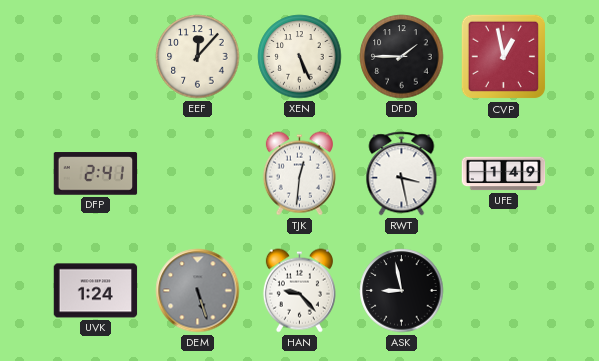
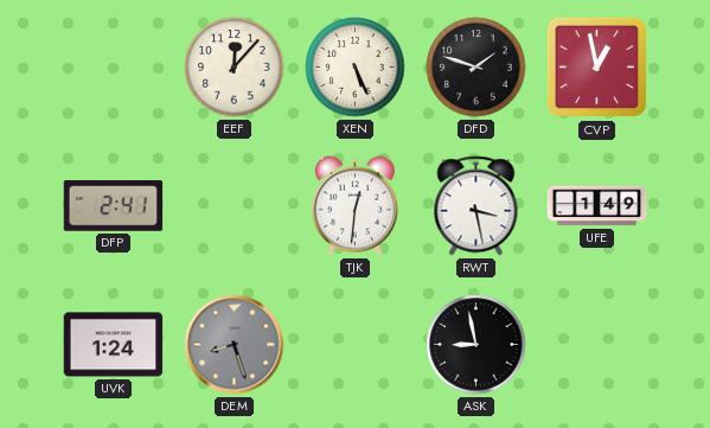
DFD: 1:45 -> 1:48
DEM: 5:27 -> 8:27
HAN: 9:23 -> none
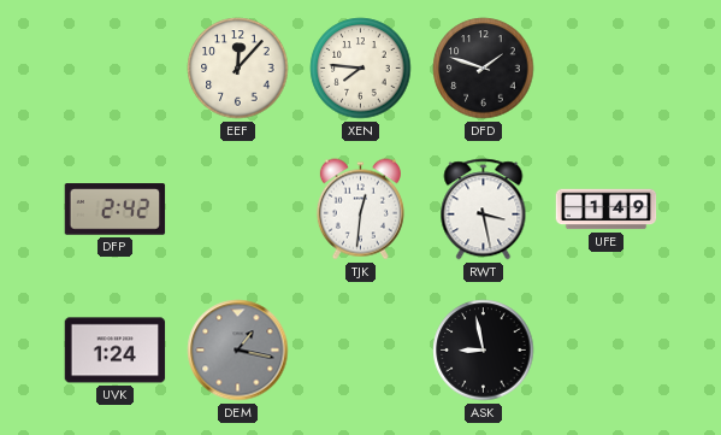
XEN: 5:26 -> 7:46
CVP: 12:58 -> none
DFP: 2:41 -> 2:42
DEM: 8:27 -> 1:17
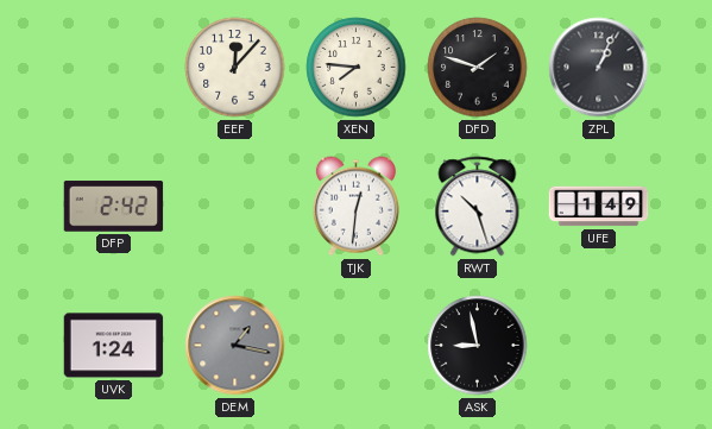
ZPL: none -> 1:04
RWT: 3:28 -> 10:27
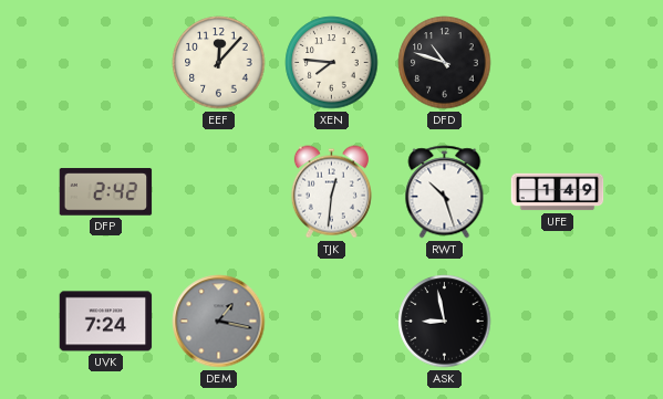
DFD: 1:48 -> 10:48
ZPL: 1:04 -> none
UVK: 1:24 -> 7:24
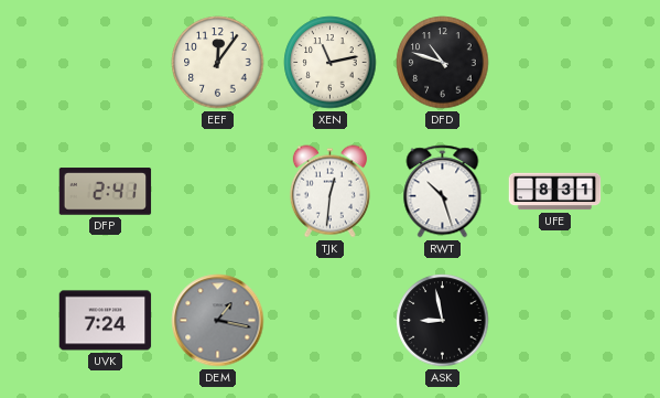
EEF: 12:07 -> 12:06
XEN: 7:46 -> 11:13
DFP: 2:42 -> 2:41
UFE: 1:49 -> 8:31
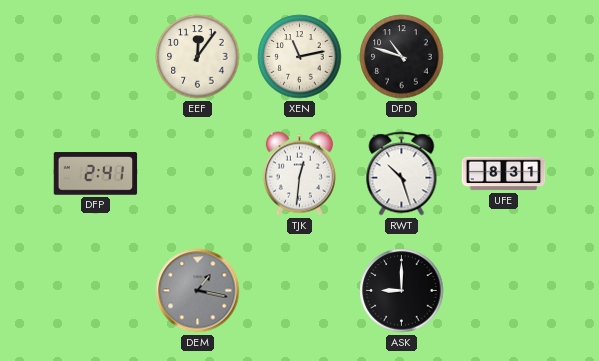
UVK: 7:24 -> none
ASK: 8:58 -> 9:00
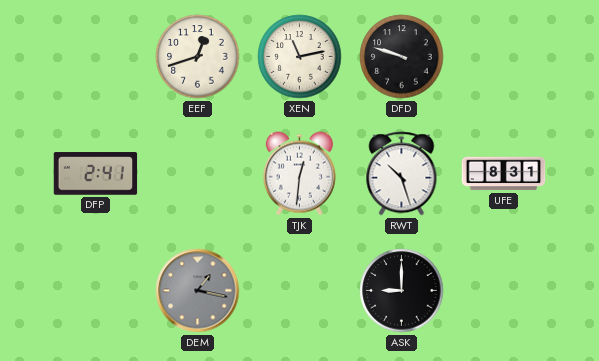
EEF: 12:06 -> 12:42
DFD: 10:48 -> 9:48
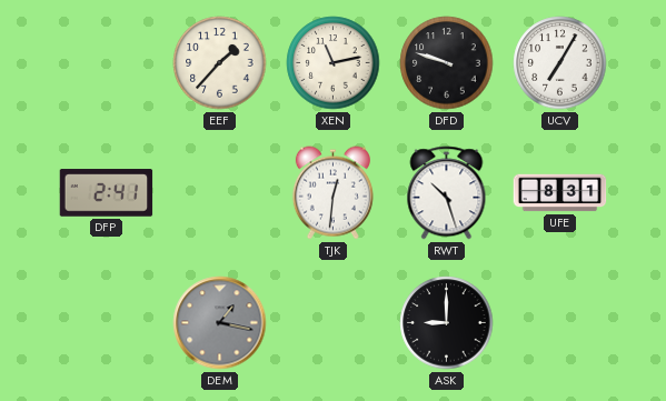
EEF: 12:42 -> 1:37
UCV: none -> 7:05
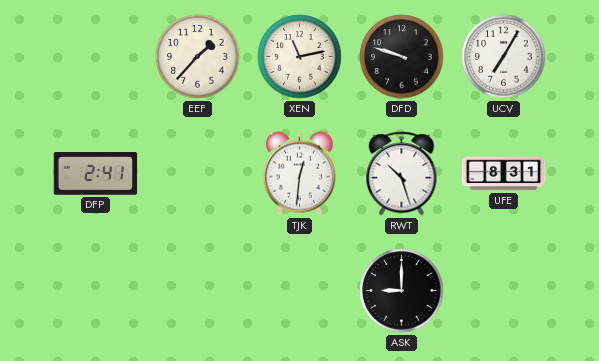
DEM: 1:17 -> none
